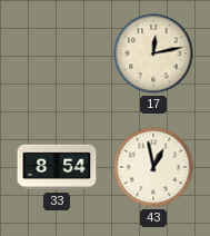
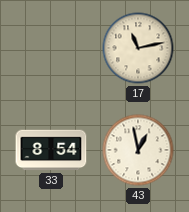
17: 12:13 -> 11:13
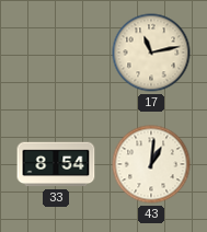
43: 12:58 -> 1:01
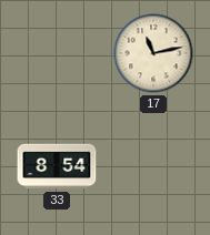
43: 1:01 -> none
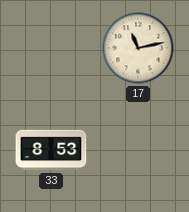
33: 8:54 -> 8:53
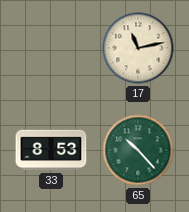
65: none -> 10:23
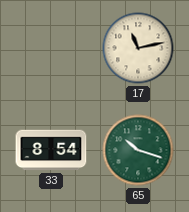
33: 8:53 -> 8:54
65: 10:23 -> 10:18
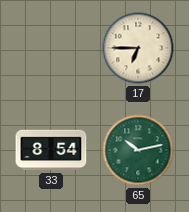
17: 11:13 -> 6:45
65: 10:18 -> 10:13
